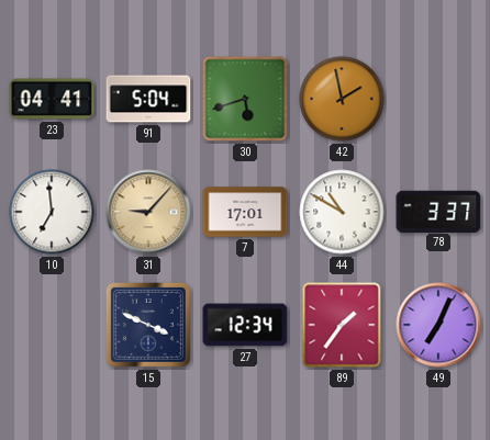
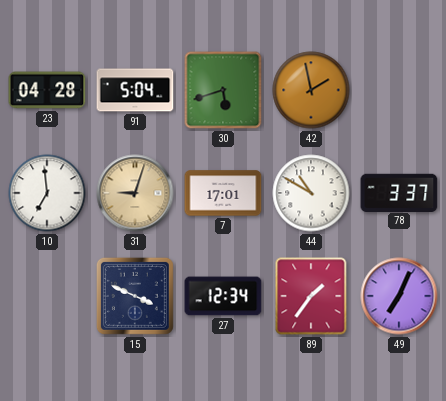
23: 04:41 -> 04:28
31: 9:07 -> 9:03
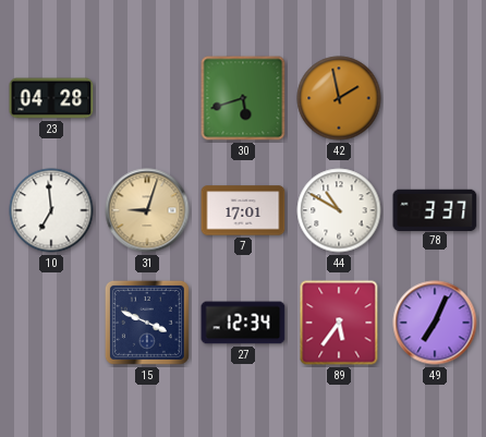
91: 5:04 -> none
89: 1:36 -> 5:36
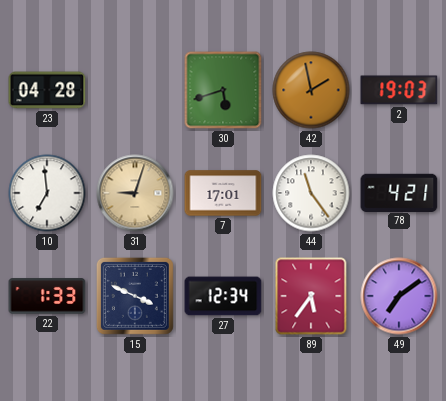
2: none -> 19:03
44: 10:50 -> 11:24
78: 3:37 -> 4:21
22: none -> 1:33
49: 7:04 -> 7:09
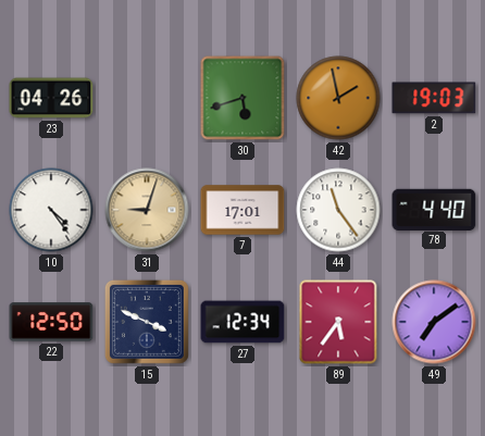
23: 04:28 -> 04:26
10: 6:59 -> 4:24
78: 4:21 -> 4:40
22: 1:33 -> 12:50
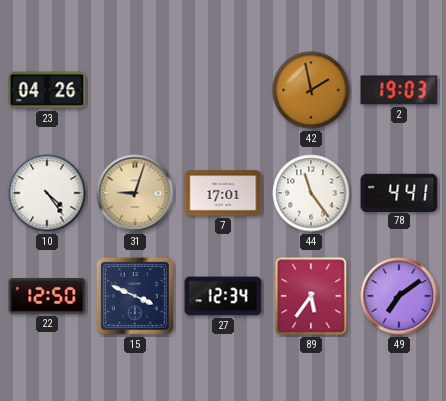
30: 5:42 -> none
78: 4:40 -> 4:41
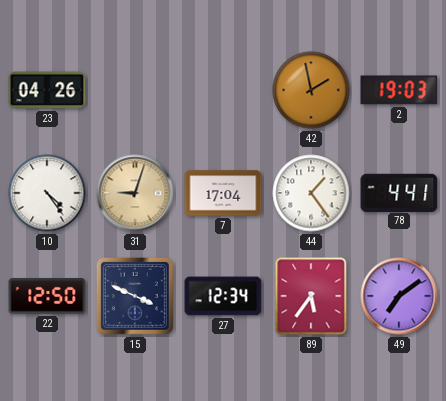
7: 17:01 -> 17:04
44: 11:24 -> 1:24
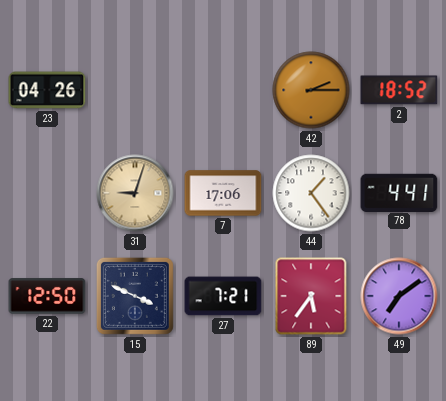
42: 1:58 -> 2:15
2: 19:03 -> 18:52
10: 4:24 -> none
7: 17:04 -> 17:06
27: 12:34 -> 7:21
